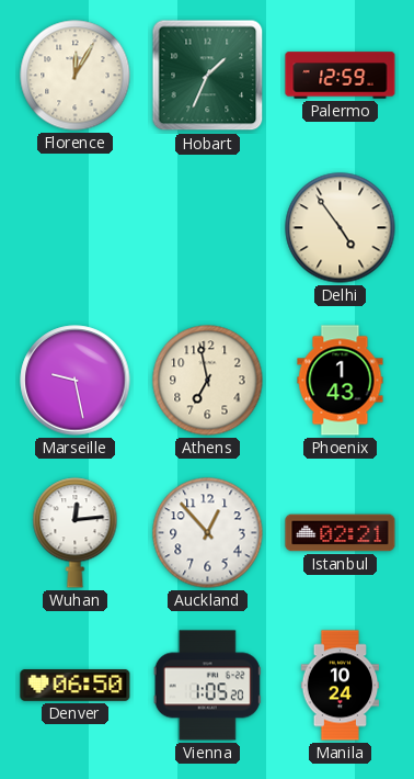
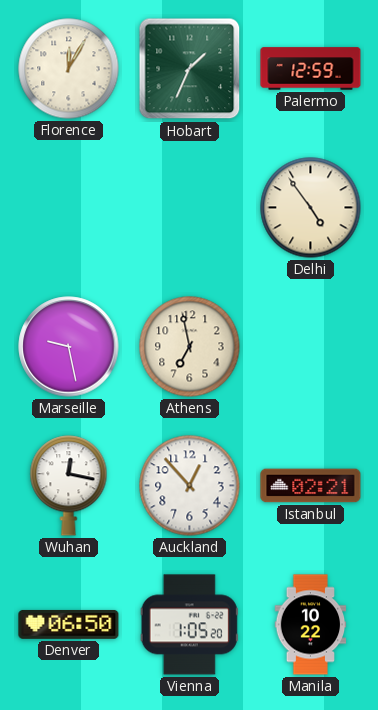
Phoenix: 1:43 -> none
Wuhan: 12:14 -> 12:17
Manila: 10:24 -> 10:22
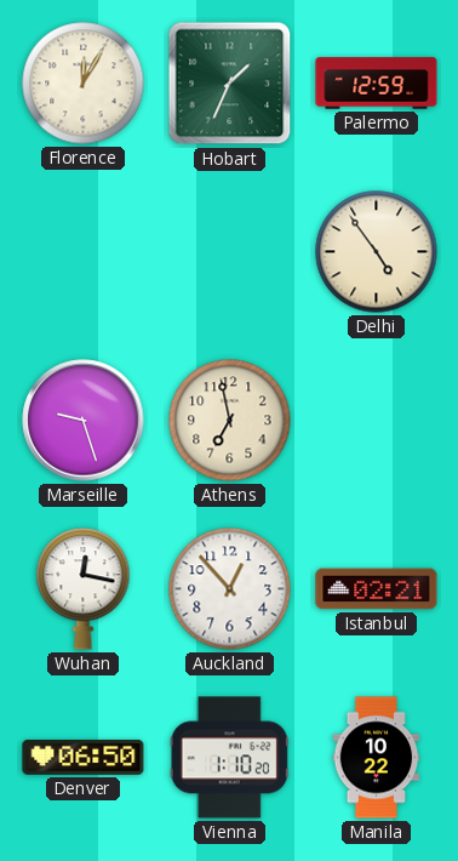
Marseille: 9:28 -> 9:27
Vienna: 1:05 -> 1:10
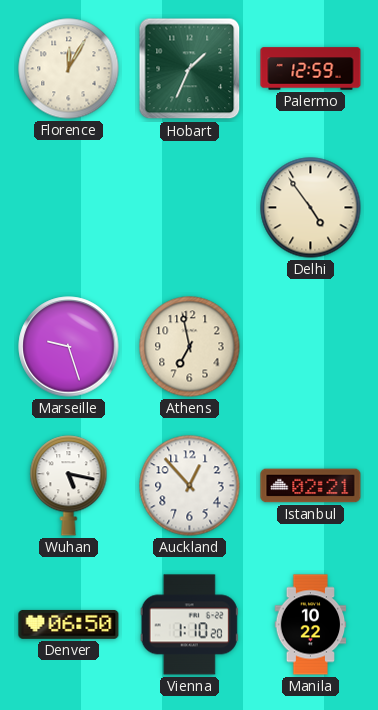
Wuhan: 12:17 -> 5:17
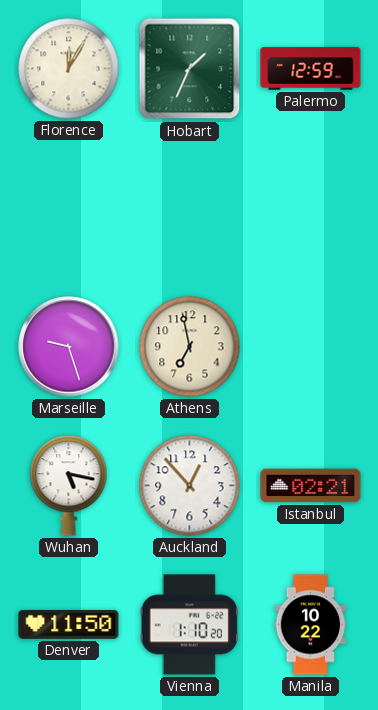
Delhi: 4:54 -> none
Denver: 06:50 -> 11:50
